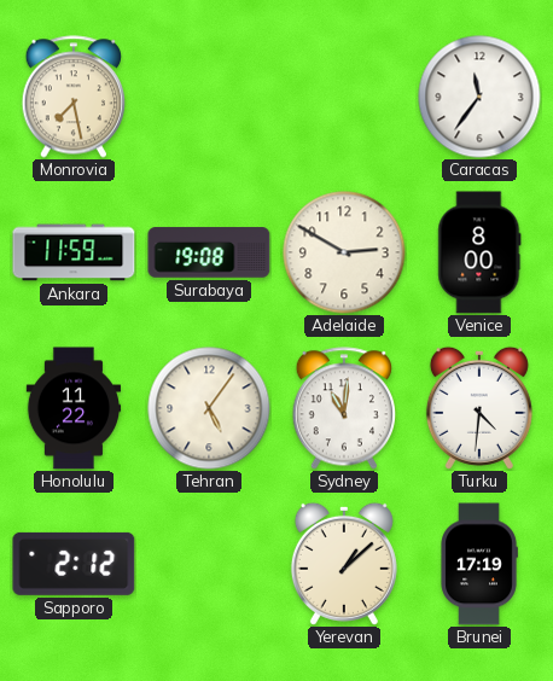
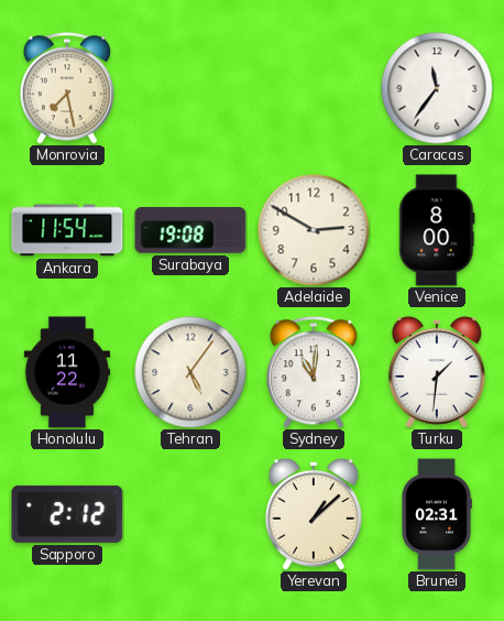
Ankara: 11:59 -> 11:54
Turku: 4:31 -> 1:31
Brunei: 17:19 -> 02:31
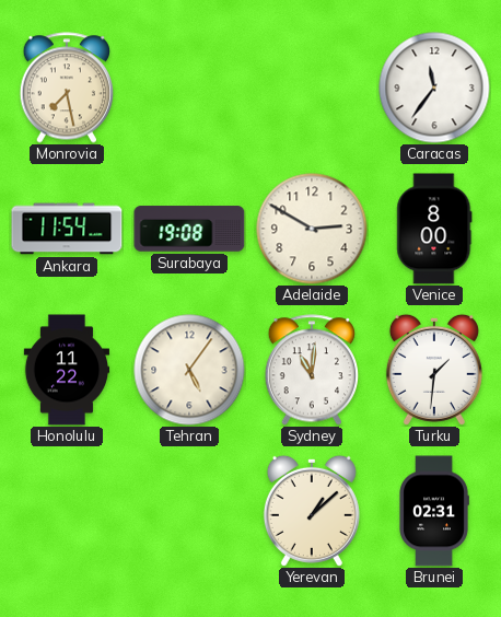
Sapporo: 2:12 -> none
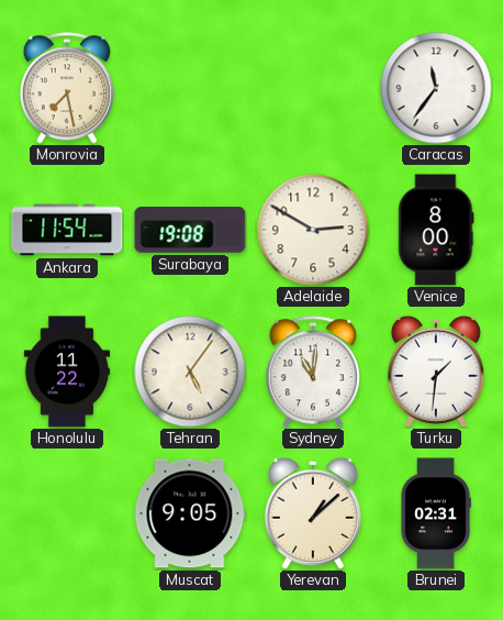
Muscat: none -> 9:05
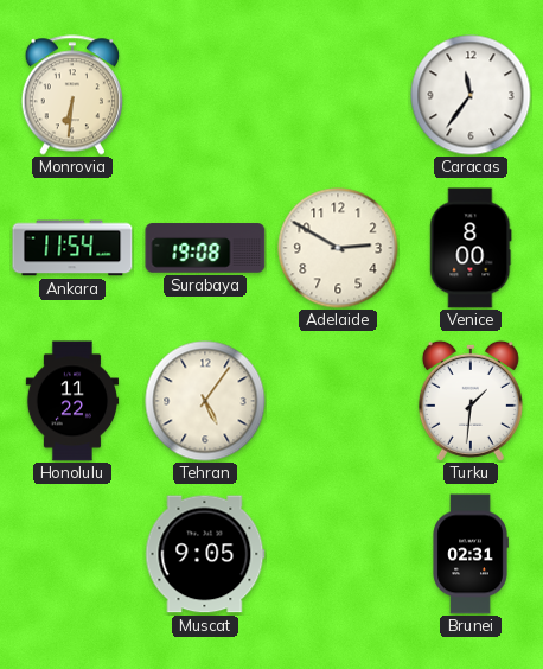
Monrovia: 7:28 -> 6:31
Sydney: 11:01 -> none
Yerevan: 1:08 -> none
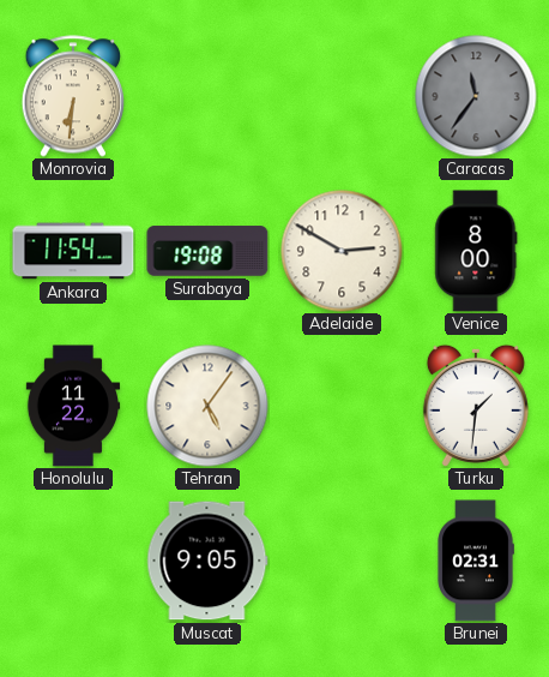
Caracas dial: white -> grey
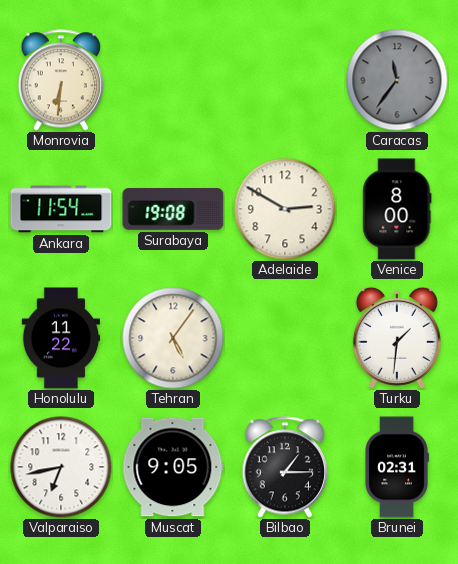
Valparaiso: none -> 6:43
Bilbao: none -> 1:15
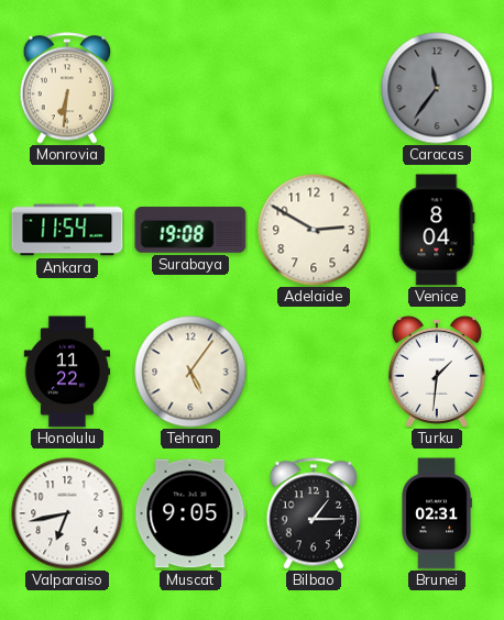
Venice: 8:00 -> 8:04
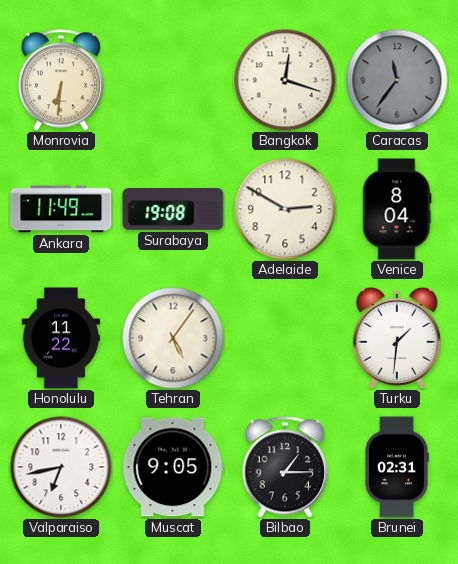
Bangkok: none -> 12:18
Ankara: 11:54 -> 11:49
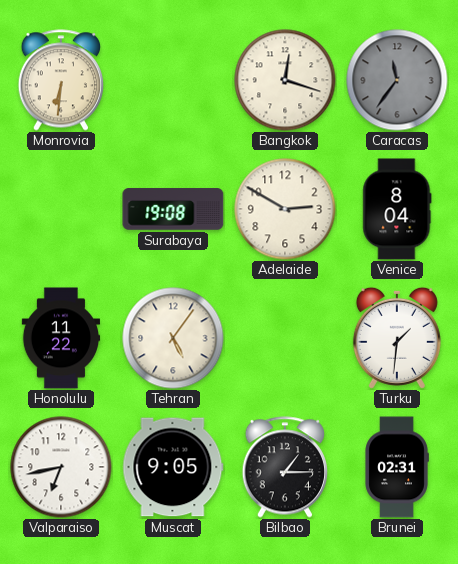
Ankara: 11:49 -> none
